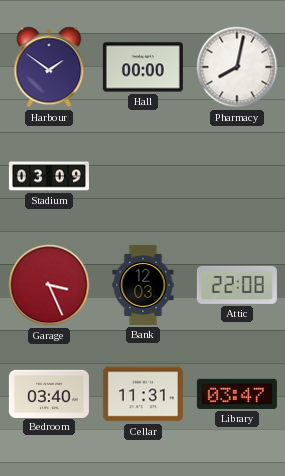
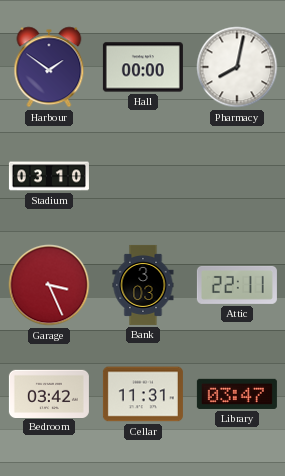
Stadium: 03:09 -> 03:10
Bank: 12:03 -> 3:03
Attic: 22:08 -> 22:11
Bedroom: 03:40 -> 03:42
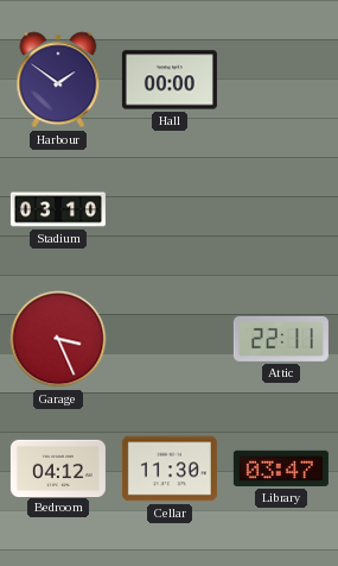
Pharmacy: 8:02 -> none
Bank: 3:03 -> none
Bedroom: 03:42 -> 04:12
Cellar: 11:31 -> 11:30
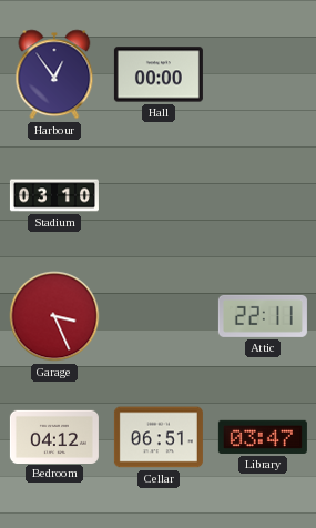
Harbour: 1:51 -> 12:54
Cellar: 11:30 -> 06:51
